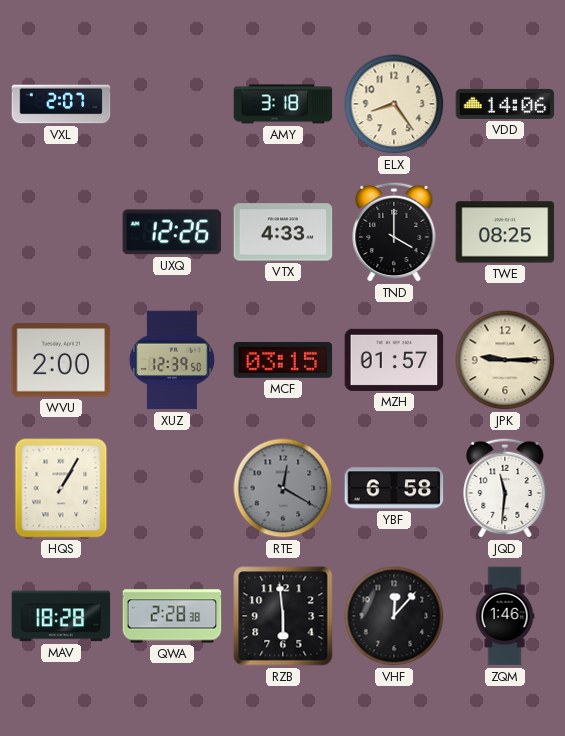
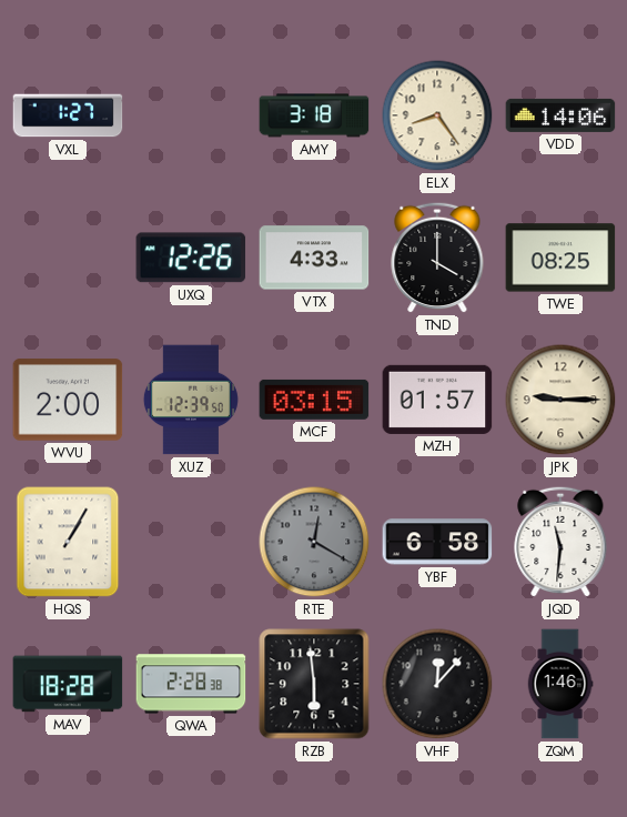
VXL: 2:07 -> 1:27
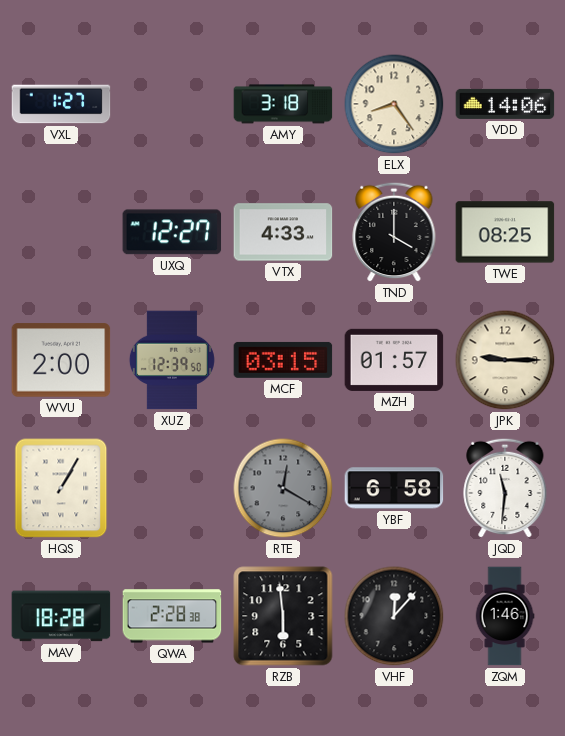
UXQ: 12:26 -> 12:27
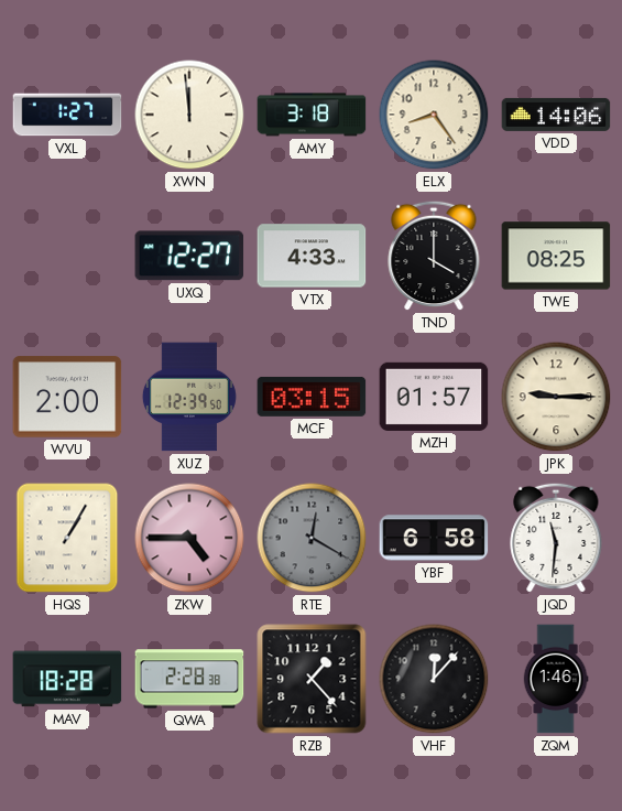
XWN: none -> 11:59
ZKW: none -> 4:45
RZB: 5:59 -> 1:23
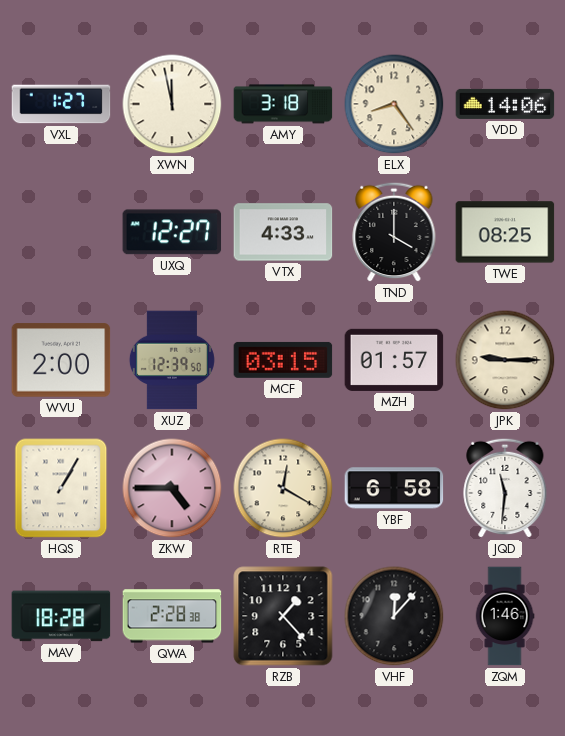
XWN: 11:59 -> 11:58
RTE dial: grey -> cream
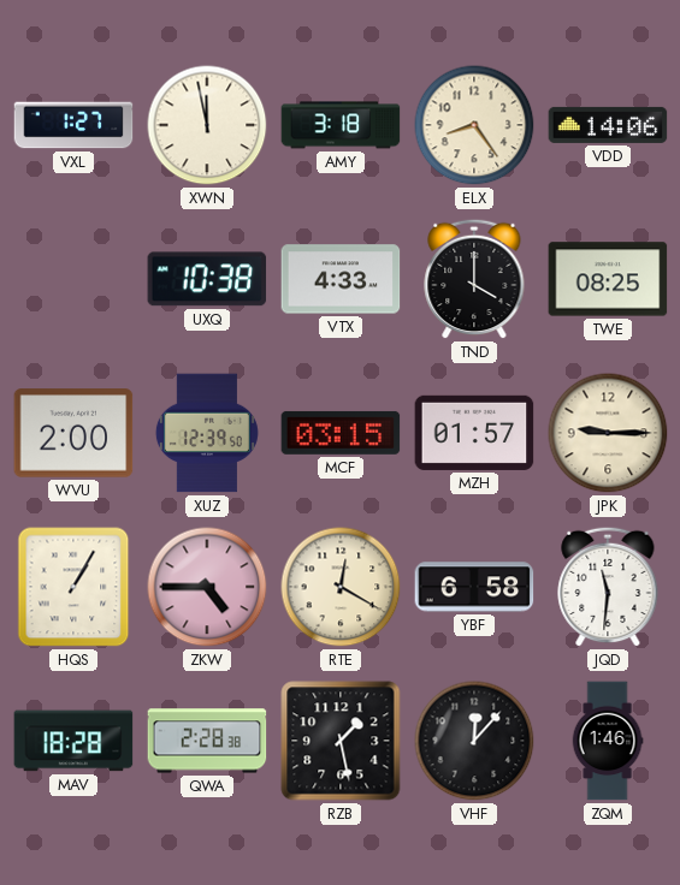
UXQ: 12:27 -> 10:38
RZB: 1:23 -> 1:28
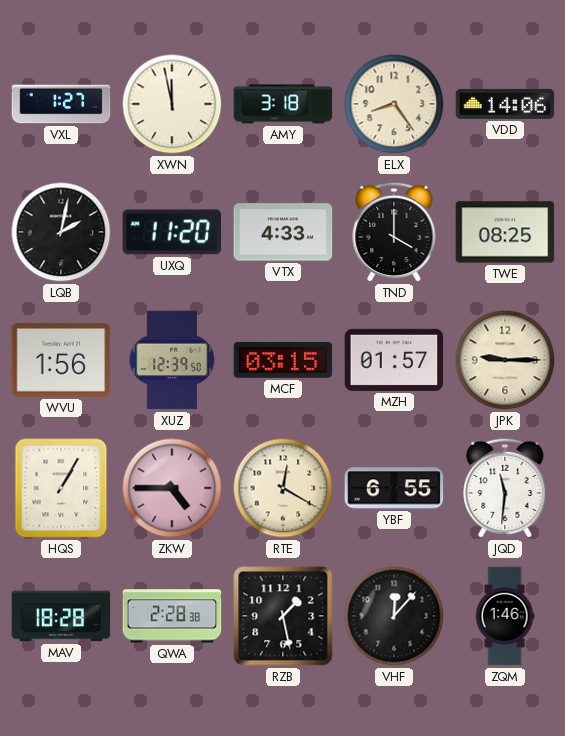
LQB: none -> 2:02
UXQ: 10:38 -> 11:20
WVU: 2:00 -> 1:56
YBF: 6:58 -> 6:55
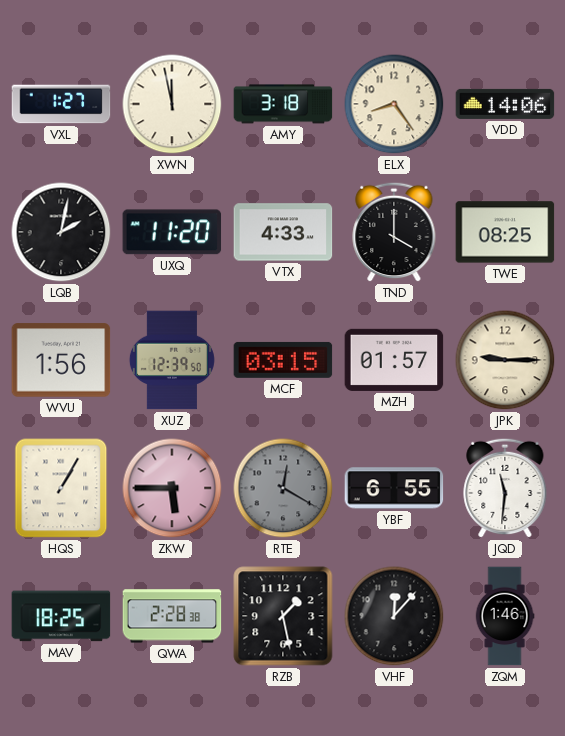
ZKW: 4:45 -> 5:45
RTE dial: cream -> grey
MAV: 18:28 -> 18:25
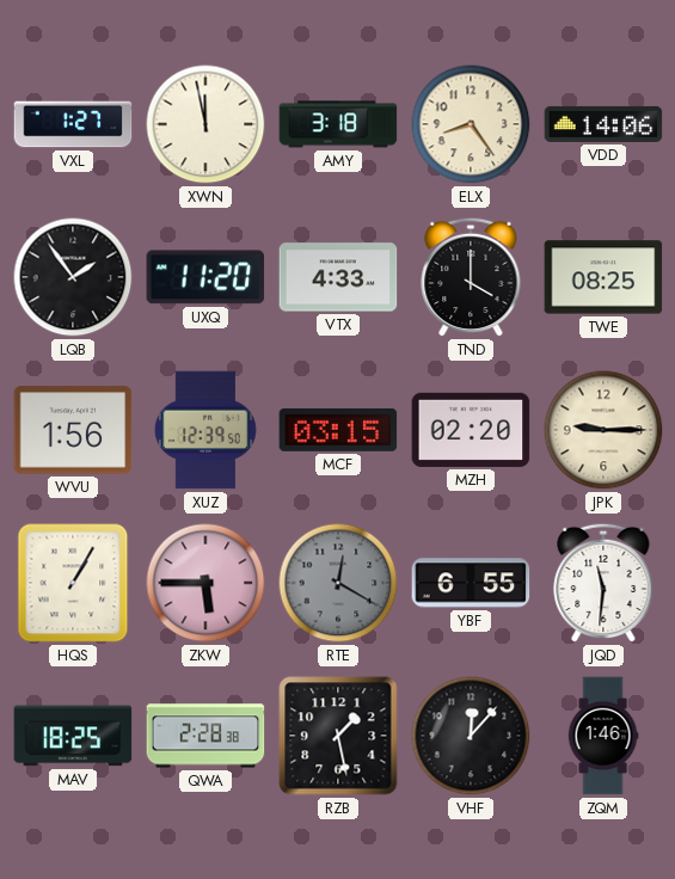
LQB: 2:02 -> 1:54
MZH: 01:57 -> 02:20
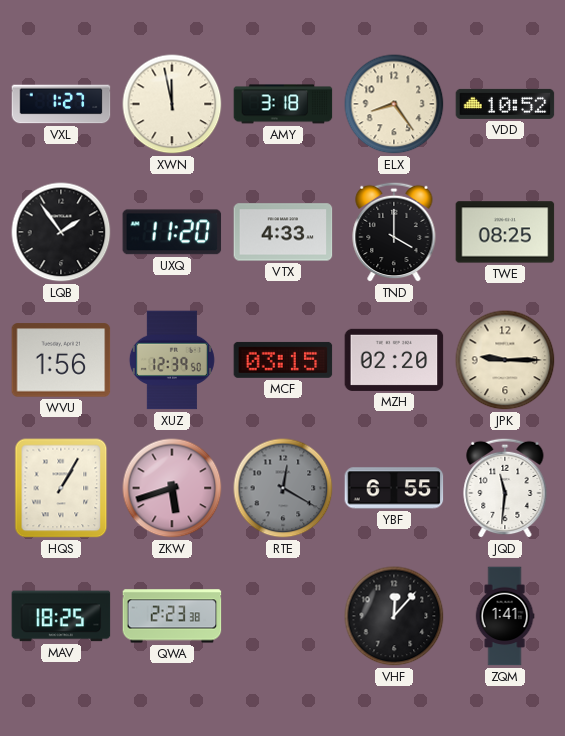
VDD: 14:06 -> 10:52
ZKW: 5:45 -> 5:42
QWA: 2:28 -> 2:23
RZB: 1:28 -> none
ZQM: 1:46 -> 1:41
